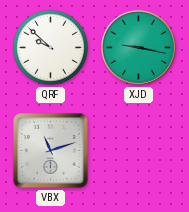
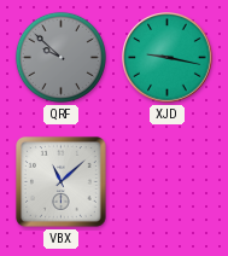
QRF dial: white -> grey
VBX: 11:12 -> 11:08
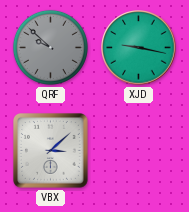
VBX: 11:08 -> 3:08
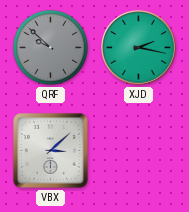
XJD: 9:17 -> 2:17
